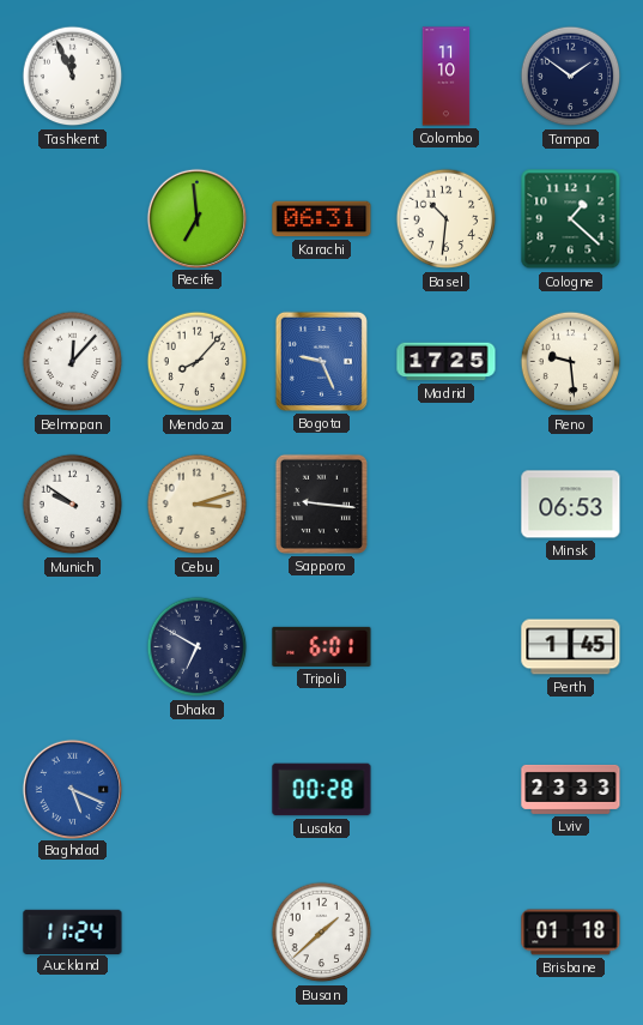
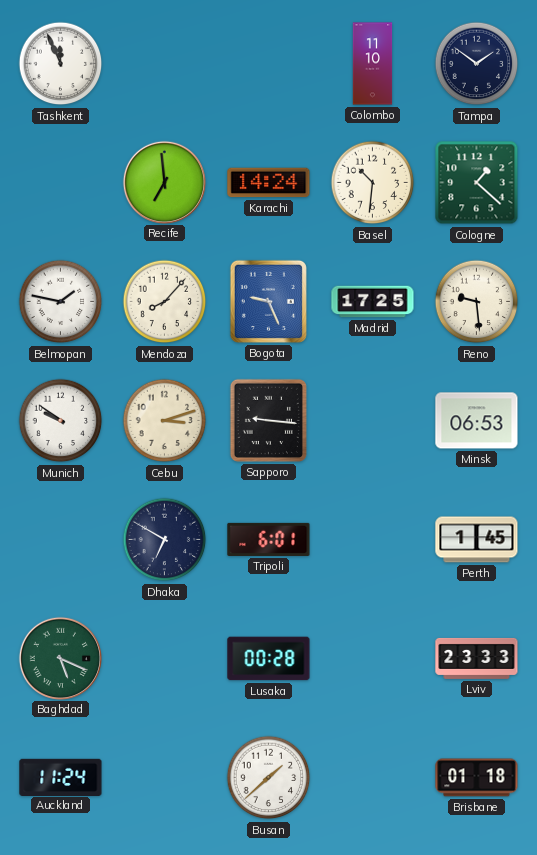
Karachi: 06:31 -> 14:24
Belmopan: 12:07 -> 1:47
Baghdad dial: blue -> green
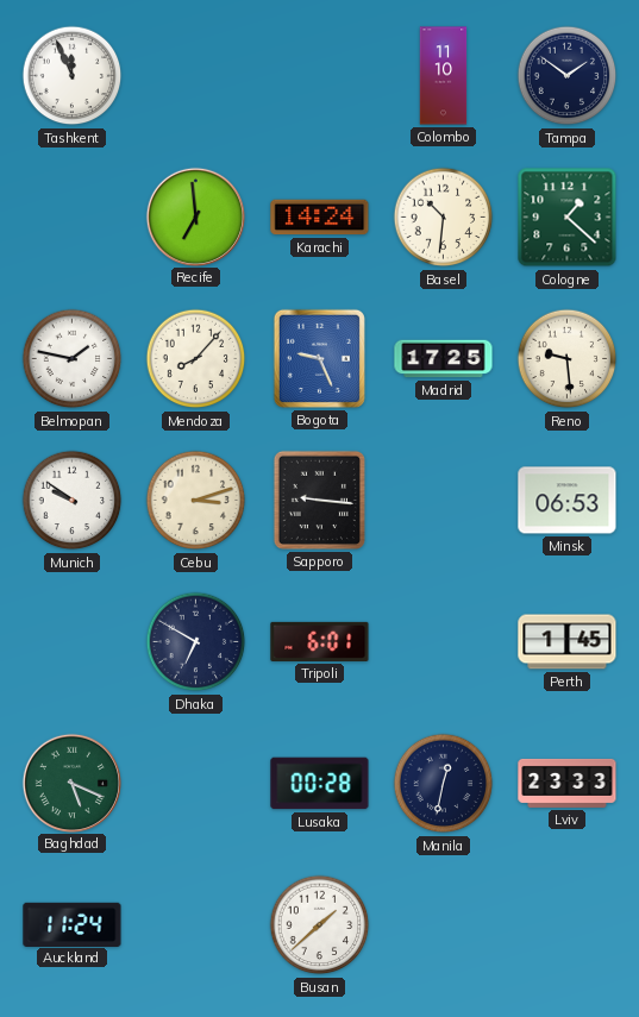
Manila: none -> 12:32
Brisbane: 01:18 -> none
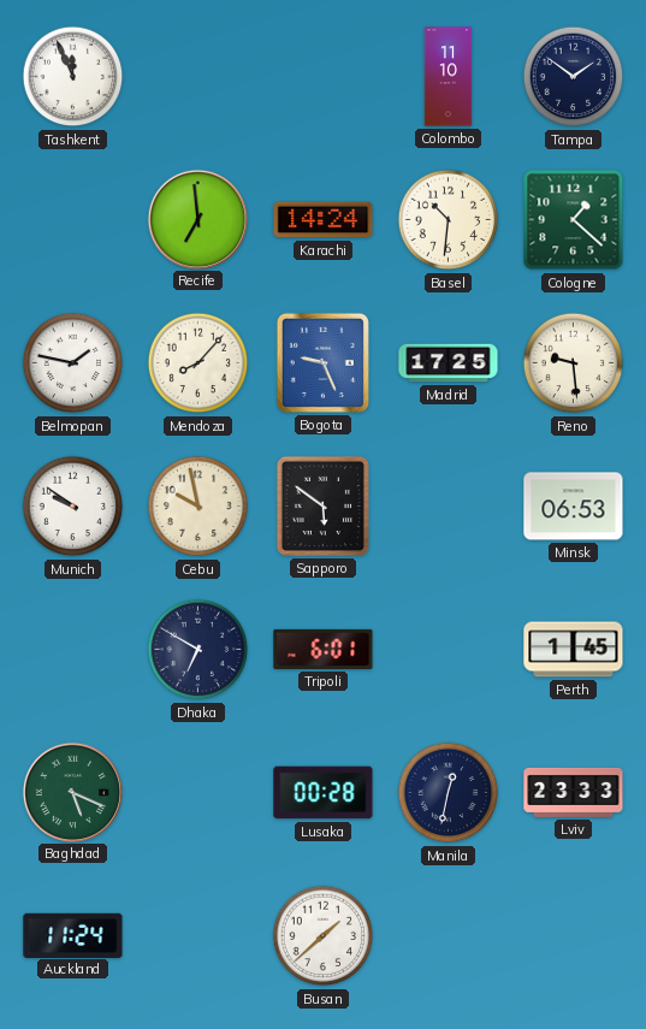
Cebu: 3:12 -> 9:58
Sapporo: 9:16 -> 5:51
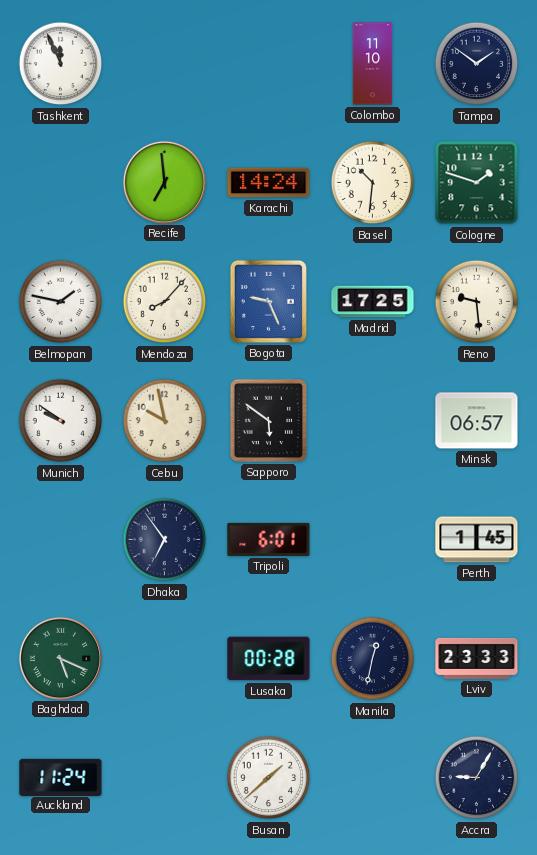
Cologne: 1:22 -> 1:48
Minsk: 06:53 -> 06:57
Dhaka: 6:50 -> 6:54
Accra: none -> 9:05
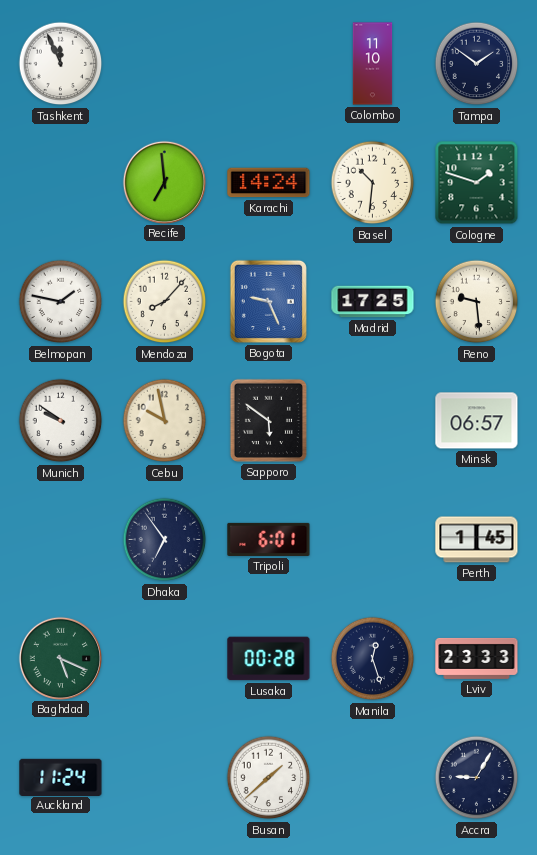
Manila: 12:32 -> 12:27
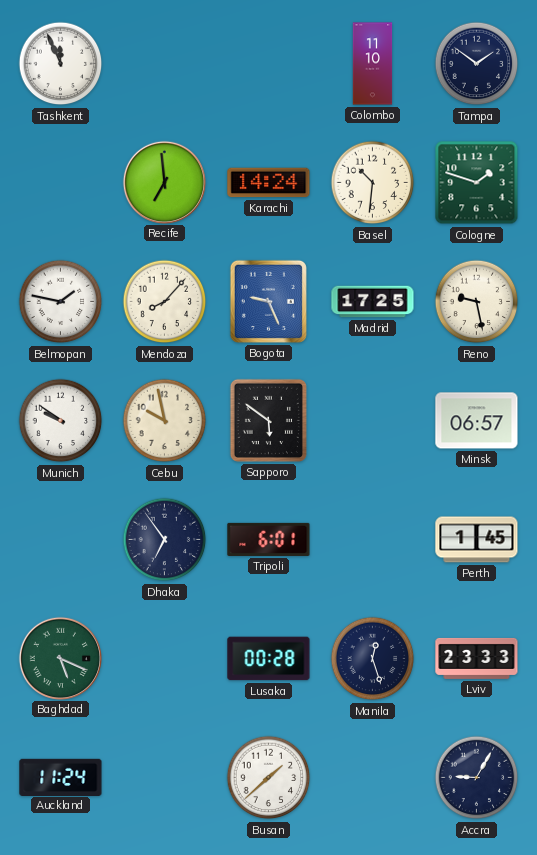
Reno: 9:29 -> 9:28
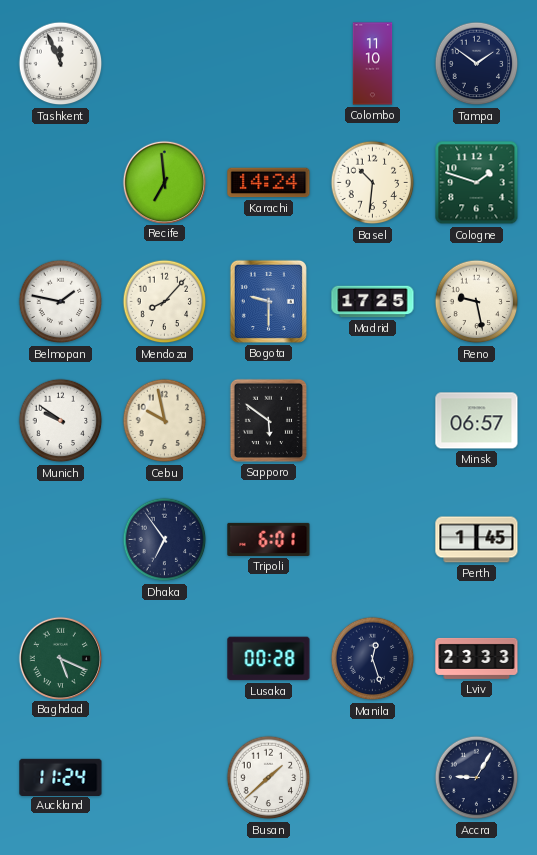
Bogota: 9:26 -> 9:30
